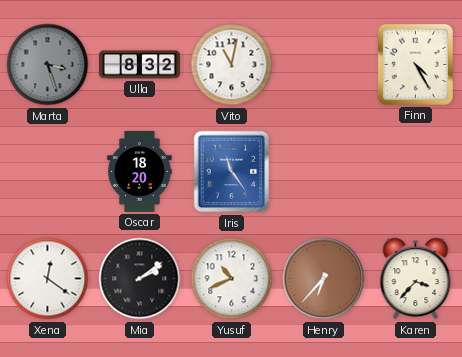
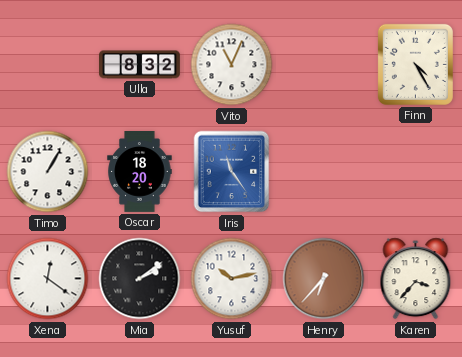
Marta: 3:27 -> none
Vito: 11:02 -> 11:04
Timo: none -> 1:05
Yusuf: 10:41 -> 10:13
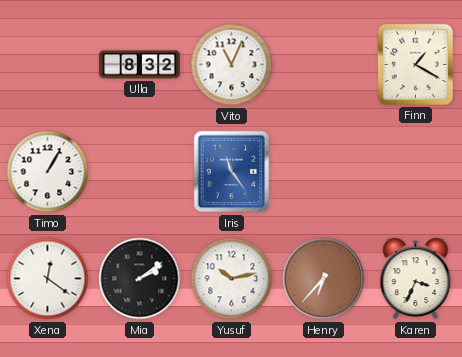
Finn: 4:25 -> 1:20
Oscar: 18:20 -> none
Karen: 3:37 -> 3:34
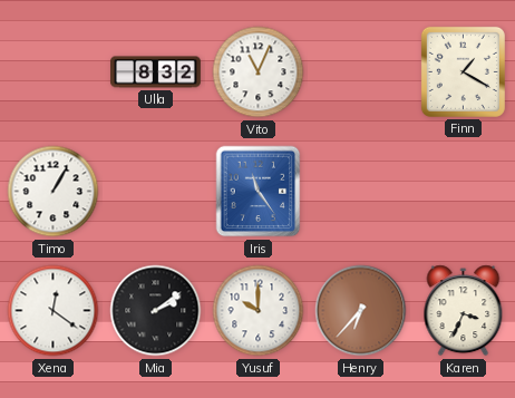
Yusuf: 10:13 -> 10:00
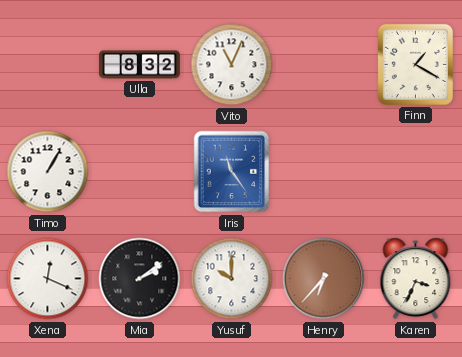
Xena: 12:21 -> 12:19
